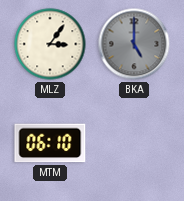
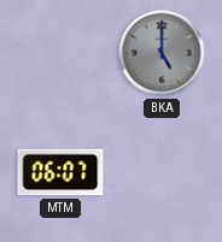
MLZ: 3:06 -> none
MTM: 06:10 -> 06:07
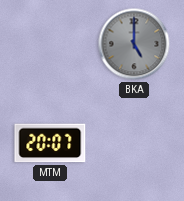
MTM: 06:07 -> 20:07
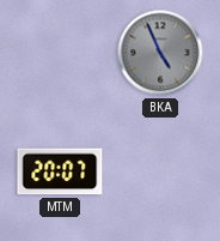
BKA: 5:00 -> 4:56
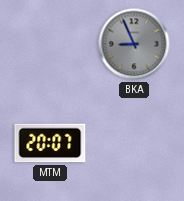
BKA: 4:56 -> 8:56
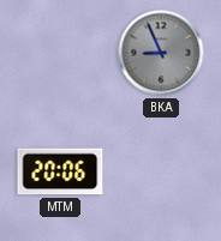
MTM: 20:07 -> 20:06
